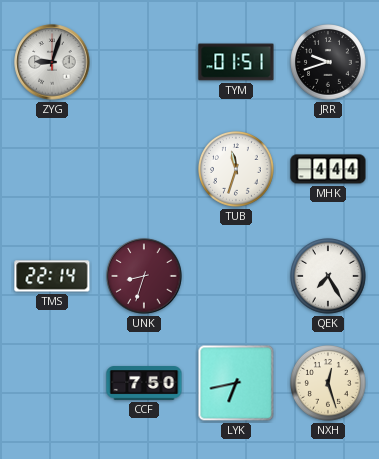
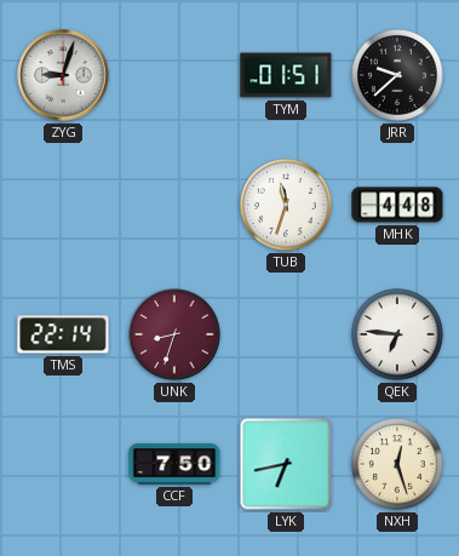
JRR: 9:42 -> 9:38
MHK: 4:44 -> 4:48
QEK: 7:25 -> 6:46
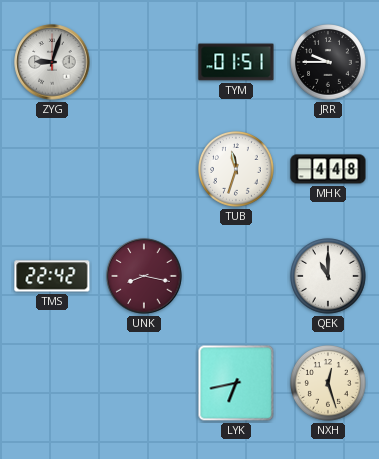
JRR: 9:38 -> 9:45
TMS: 22:14 -> 22:42
UNK: 8:33 -> 8:17
QEK: 6:46 -> 11:00
CCF: 7:50 -> none
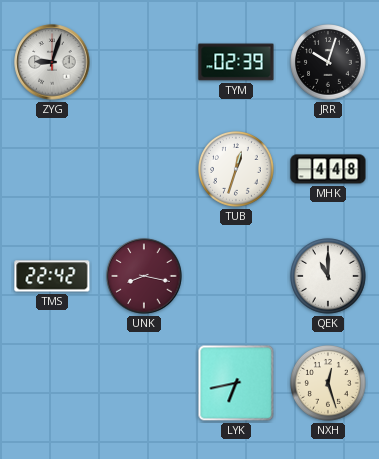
TYM: 01:51 -> 02:39
JRR: 9:45 -> 10:03
TUB: 11:33 -> 12:33
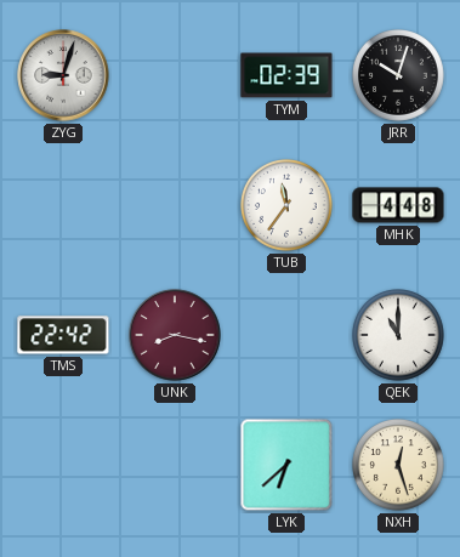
TUB: 12:33 -> 11:36
LYK: 6:43 -> 6:38
